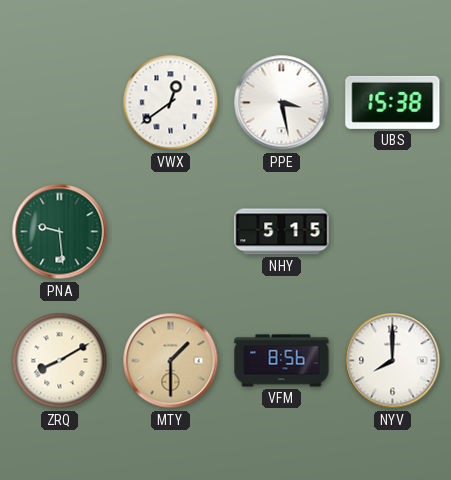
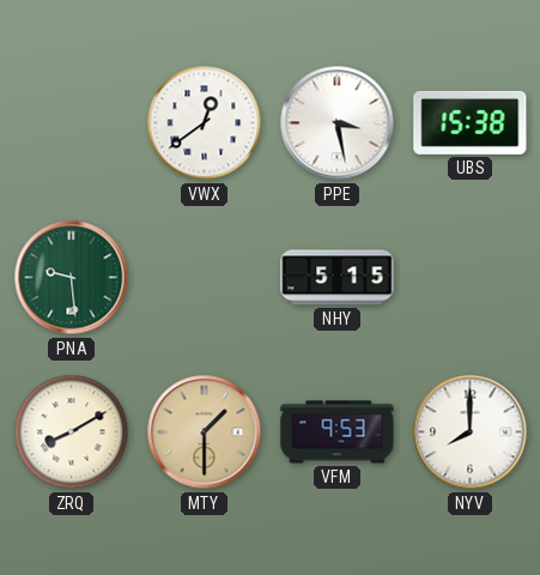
VFM: 8:56 -> 9:53
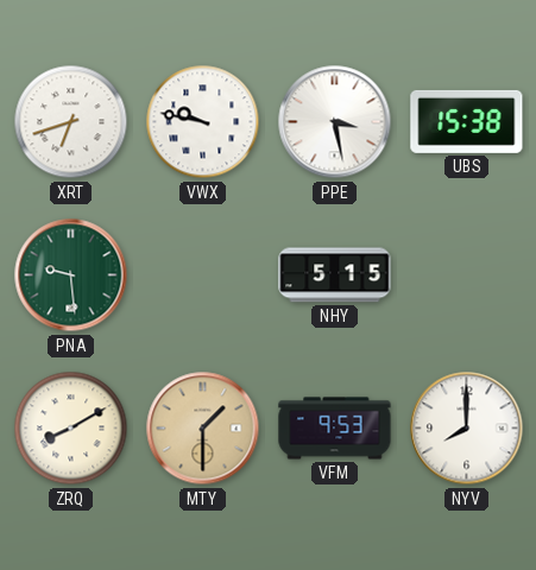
XRT: none -> 6:42
VWX: 12:39 -> 9:47
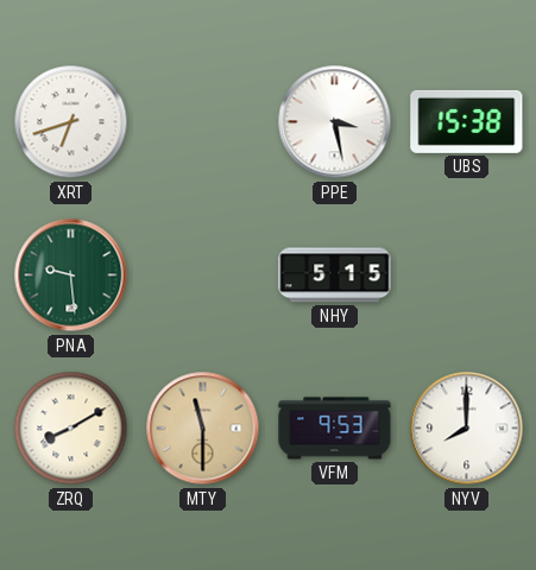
VWX: 9:47 -> none
MTY: 1:30 -> 11:30
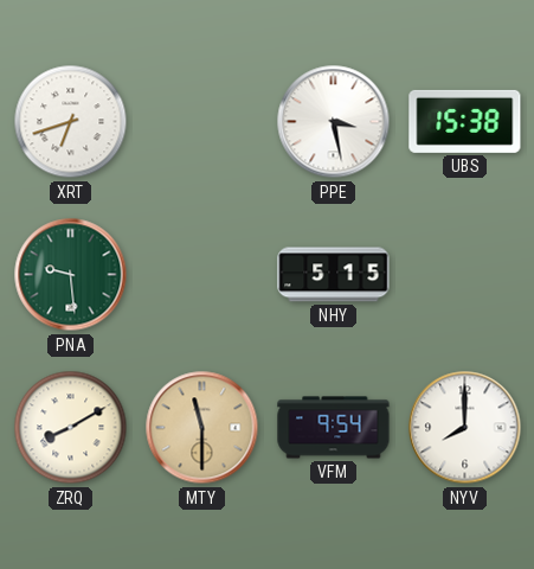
VFM: 9:53 -> 9:54
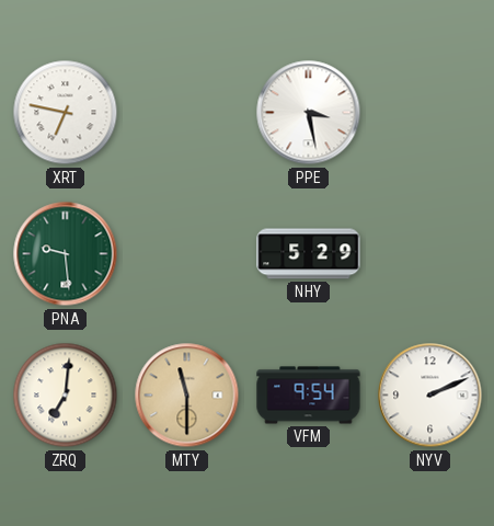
XRT: 6:42 -> 6:47
UBS: 15:38 -> none
NHY: 5:15 -> 5:29
ZRQ: 8:10 -> 7:01
NYV: 8:00 -> 2:11
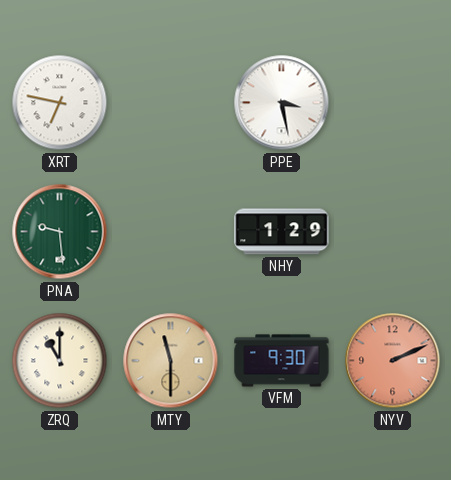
NHY: 5:29 -> 1:29
ZRQ: 7:01 -> 11:00
VFM: 9:54 -> 9:30
NYV dial: white -> salmon
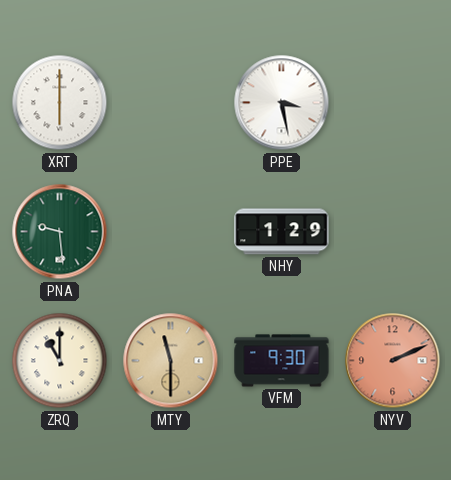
XRT: 6:47 -> 6:00
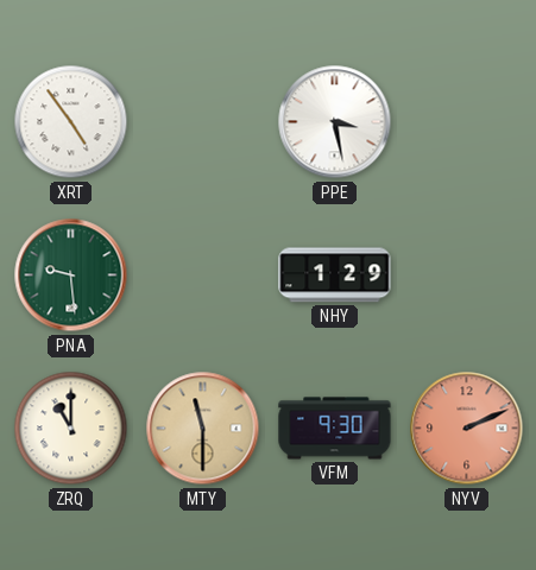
XRT: 6:00 -> 4:54
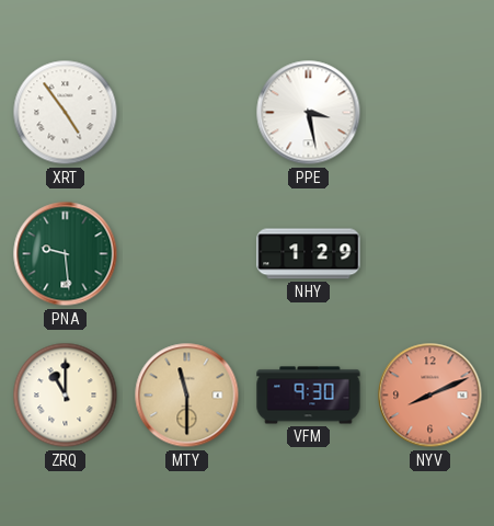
NYV: 2:11 -> 8:11
